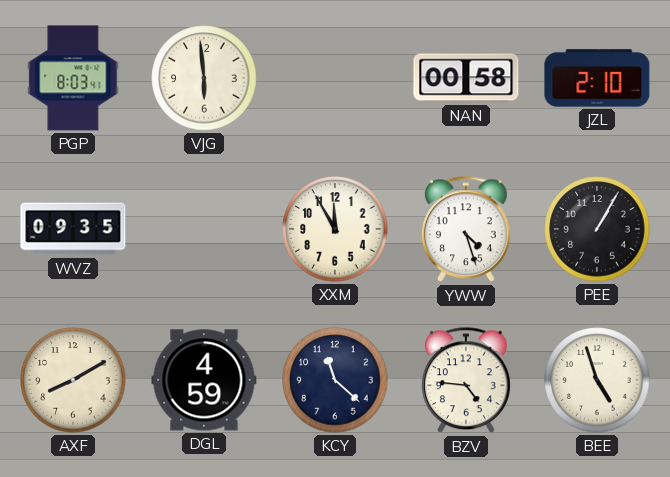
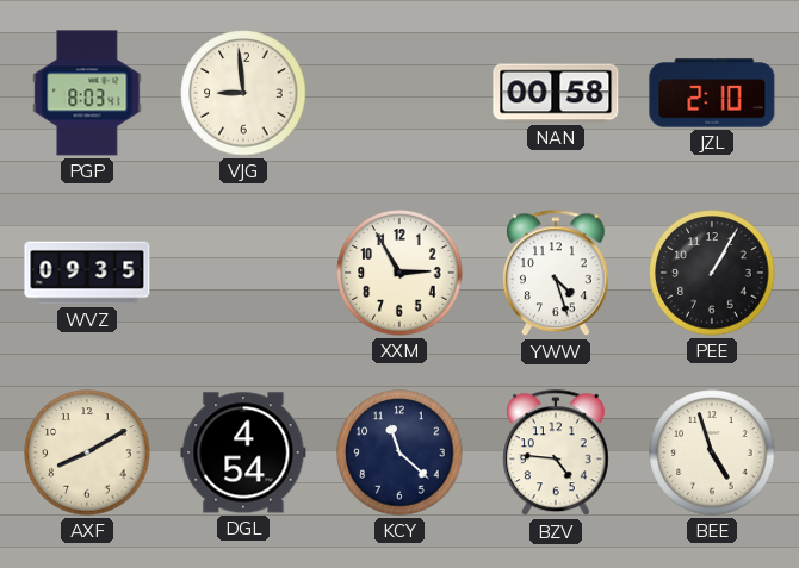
VJG: 5:59 -> 8:59
XXM: 11:55 -> 2:55
DGL: 4:59 -> 4:54
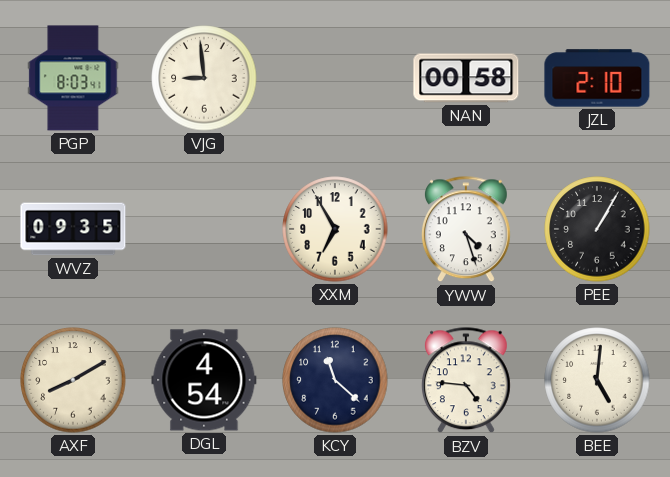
XXM: 2:55 -> 6:55
BEE: 4:57 -> 5:01
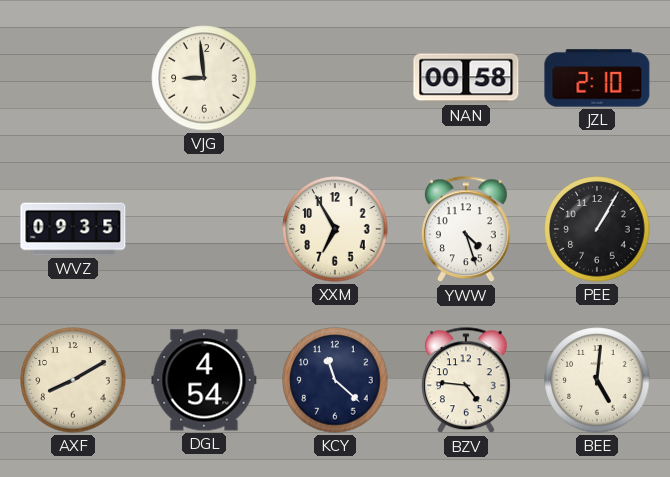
PGP: 8:03 -> none
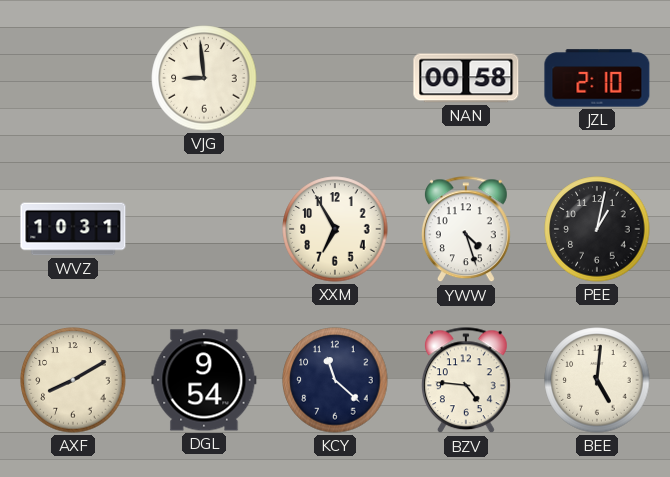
WVZ: 09:35 -> 10:31
PEE: 1:05 -> 1:02
DGL: 4:54 -> 9:54
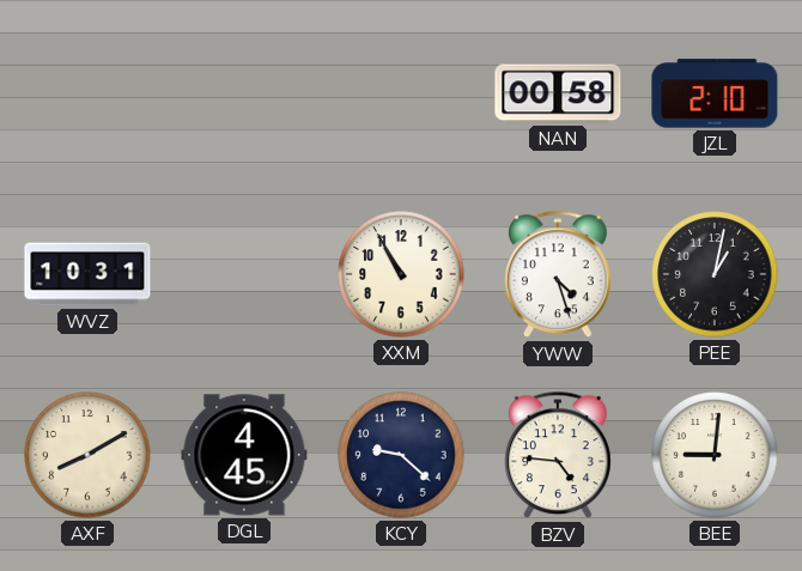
VJG: 8:59 -> none
XXM: 6:55 -> 10:55
DGL: 9:54 -> 4:45
KCY: 11:22 -> 9:22
BEE: 5:01 -> 9:01
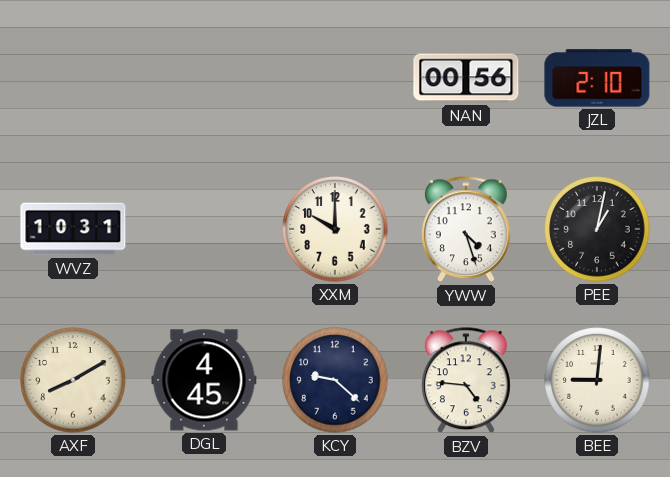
NAN: 00:58 -> 00:56
XXM: 10:55 -> 10:00
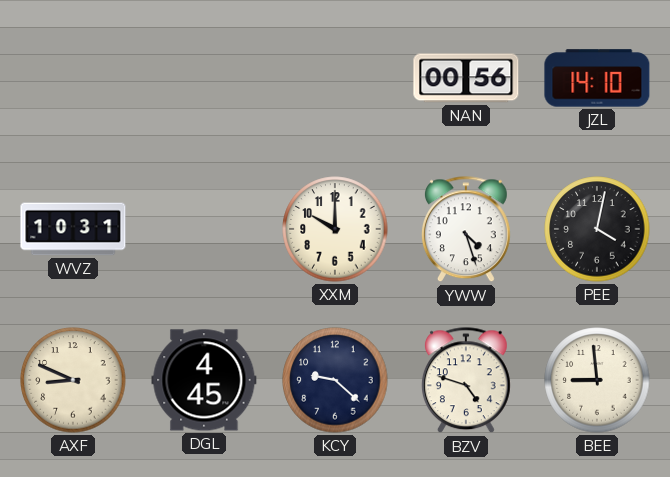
JZL: 2:10 -> 14:10
PEE: 1:02 -> 4:02
AXF: 8:10 -> 8:49
BZV: 4:46 -> 4:48
BEE: 9:01 -> 8:59
